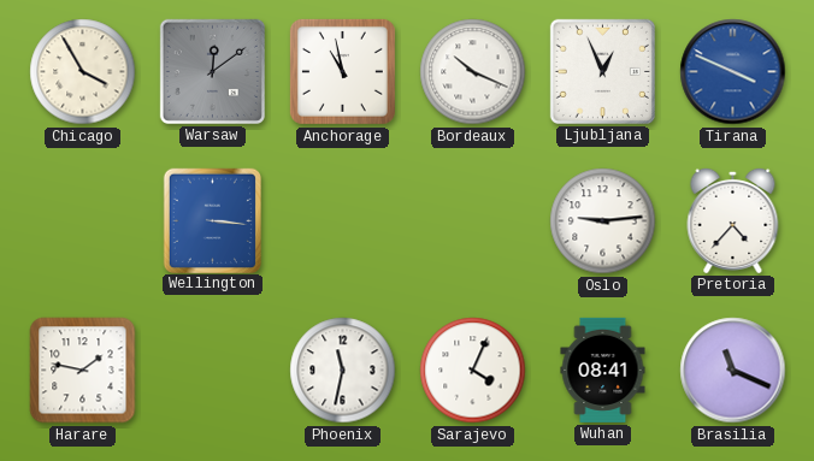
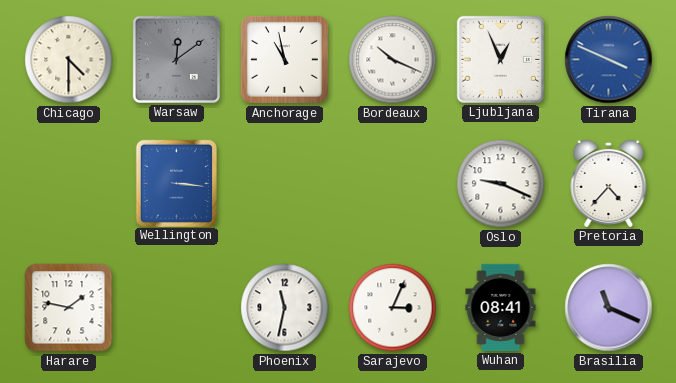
Chicago: 3:55 -> 4:30
Oslo: 9:14 -> 9:19
Sarajevo: 4:04 -> 3:04
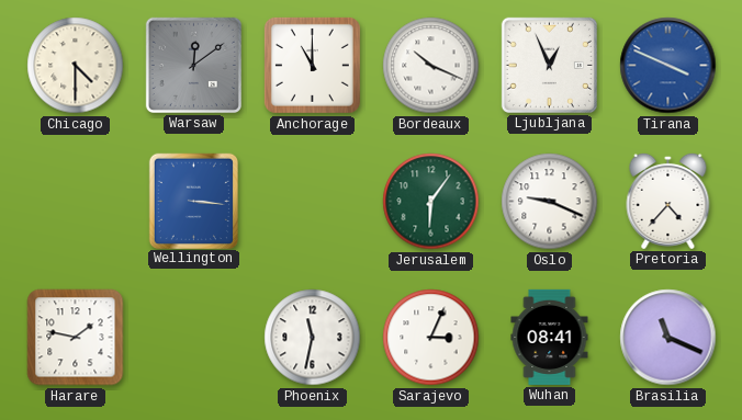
Anchorage: 10:58 -> 11:00
Jerusalem: none -> 6:06
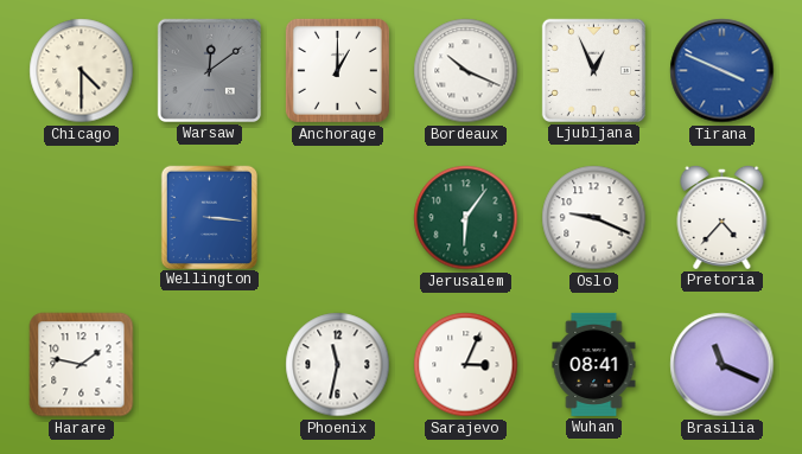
Anchorage: 11:00 -> 1:00
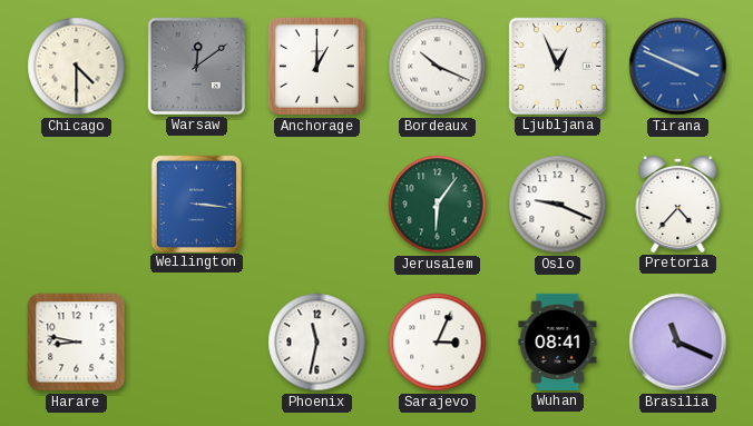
Harare: 1:47 -> 8:47
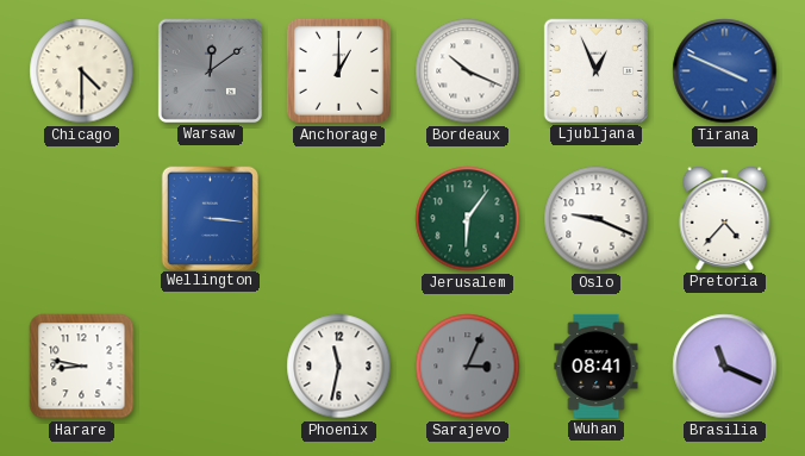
Sarajevo dial: white -> grey
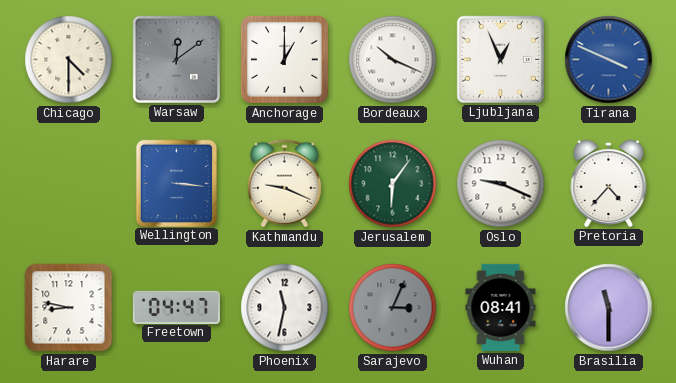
Kathmandu: none -> 9:19
Freetown: none -> 04:47
Brasilia: 11:19 -> 11:30
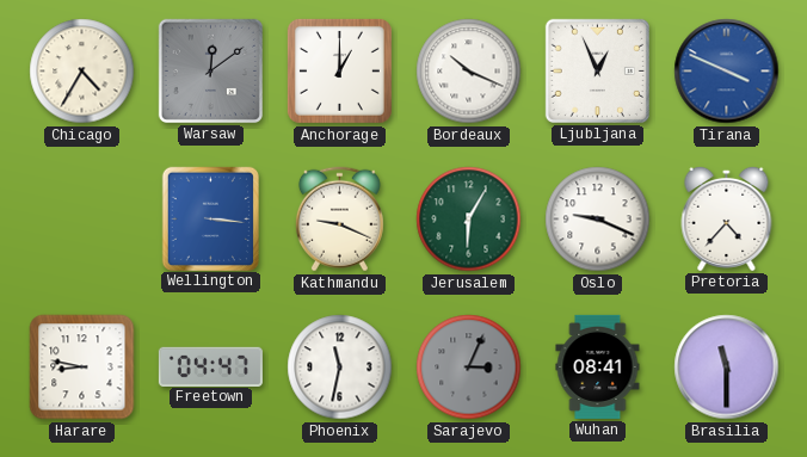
Chicago: 4:30 -> 4:35
Jerusalem: 6:06 -> 6:05
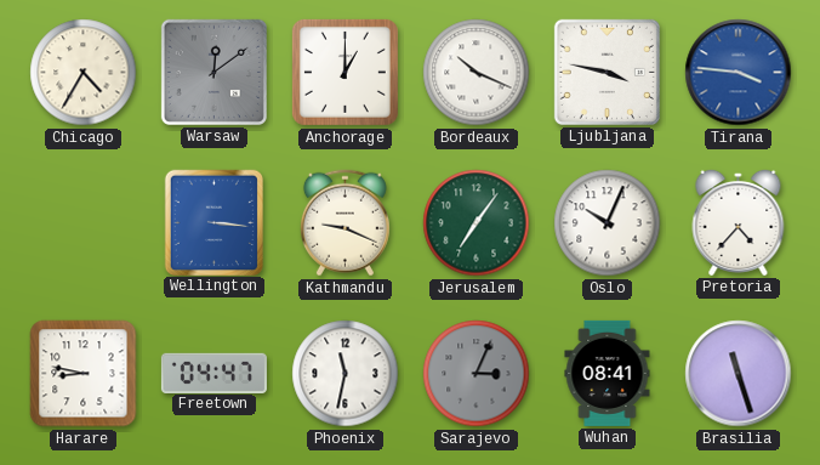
Ljubljana: 12:56 -> 3:47
Tirana: 3:49 -> 3:46
Jerusalem: 6:05 -> 7:06
Oslo: 9:19 -> 10:04
Brasilia: 11:30 -> 11:27
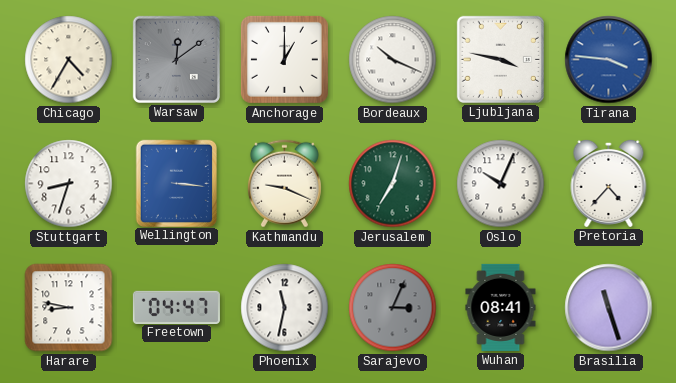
Stuttgart: none -> 8:33
Jerusalem: 7:06 -> 7:03
